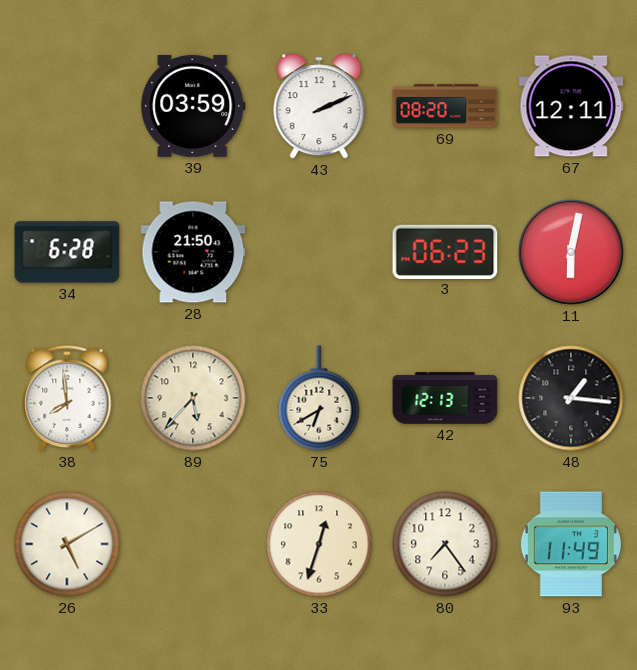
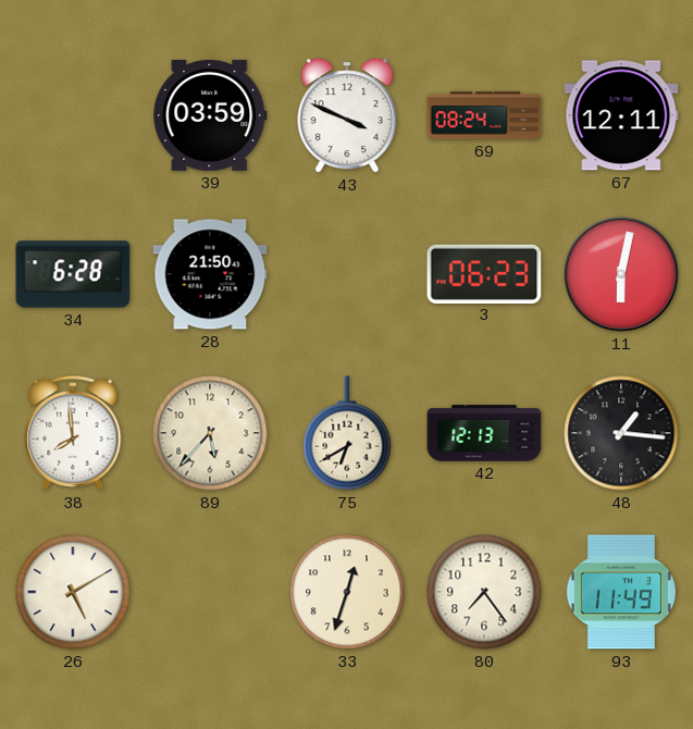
43: 2:11 -> 3:49
69: 08:20 -> 08:24
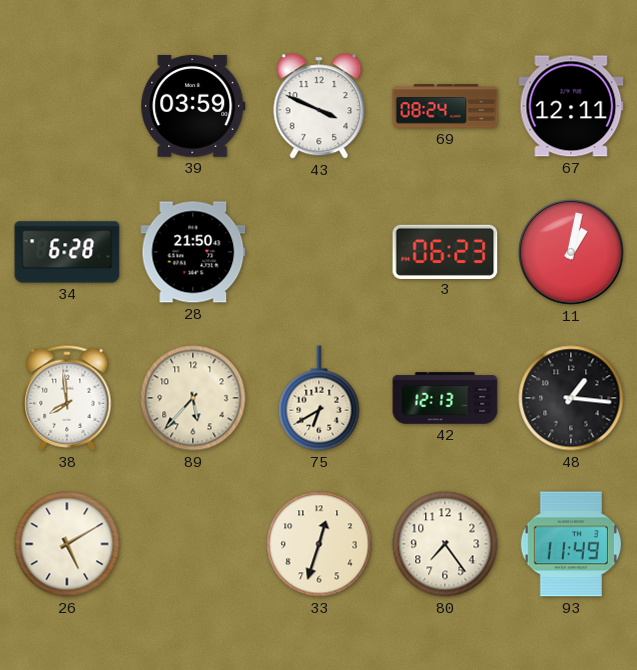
11: 6:02 -> 1:02
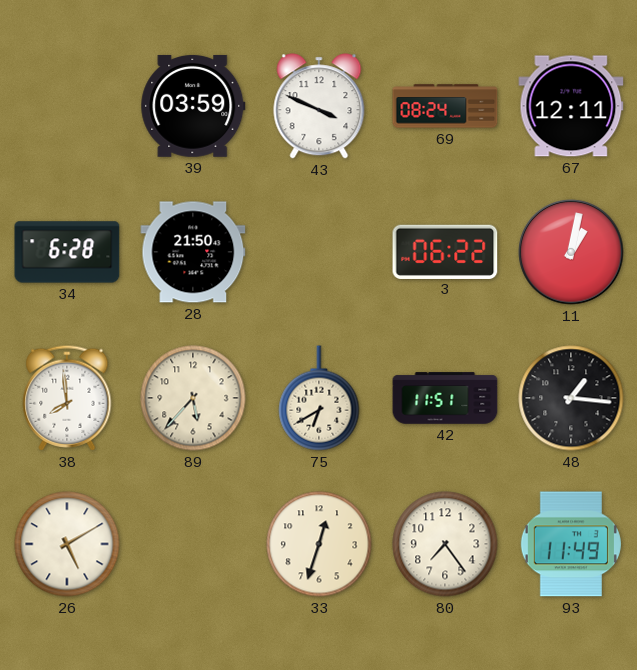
3: 06:23 -> 06:22
42: 12:13 -> 11:51
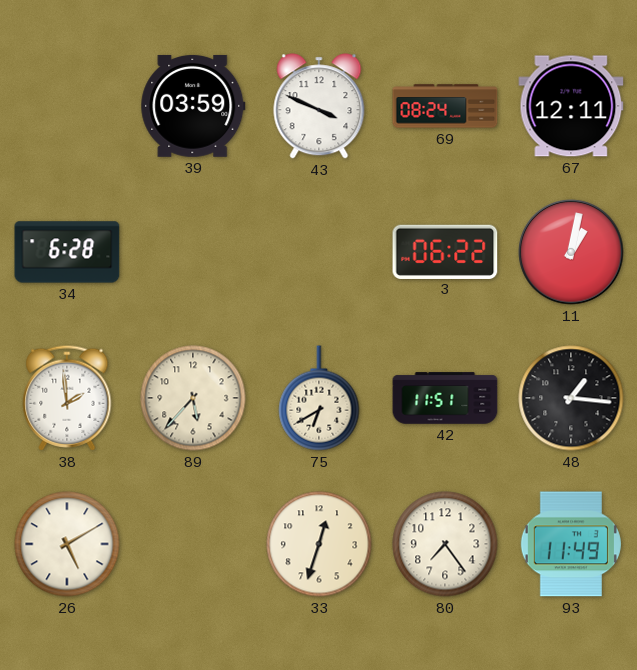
28: 21:50 -> none
38: 7:59 -> 1:59
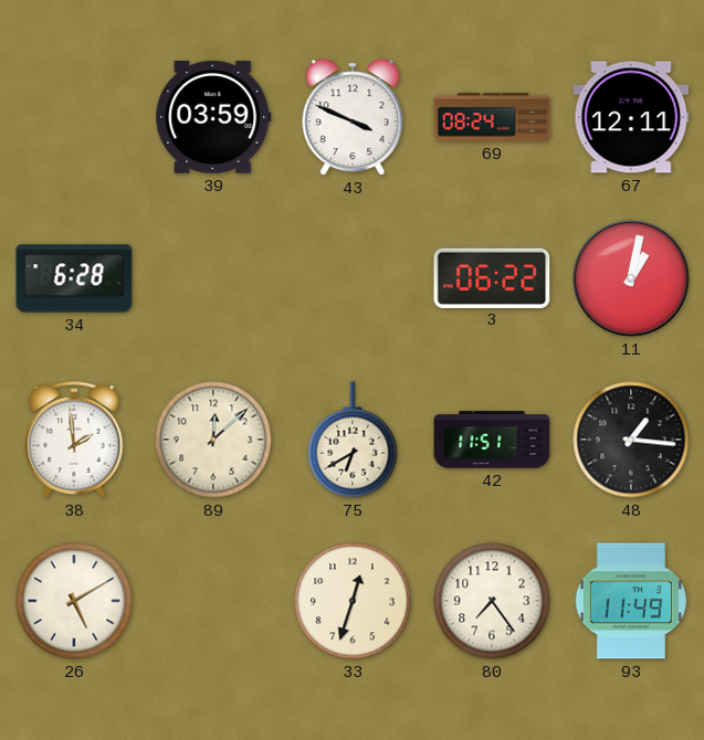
89: 5:37 -> 12:08
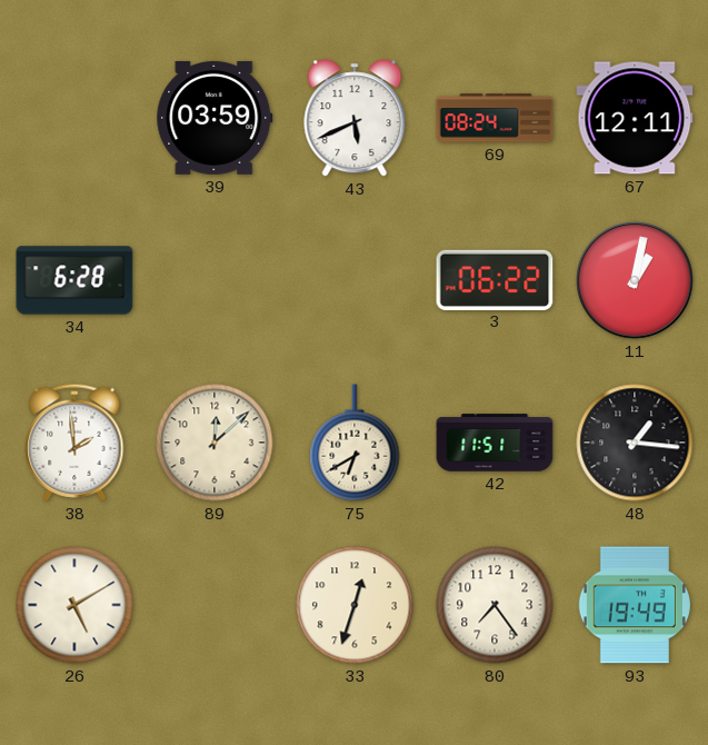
43: 3:49 -> 5:41
93: 11:49 -> 19:49
